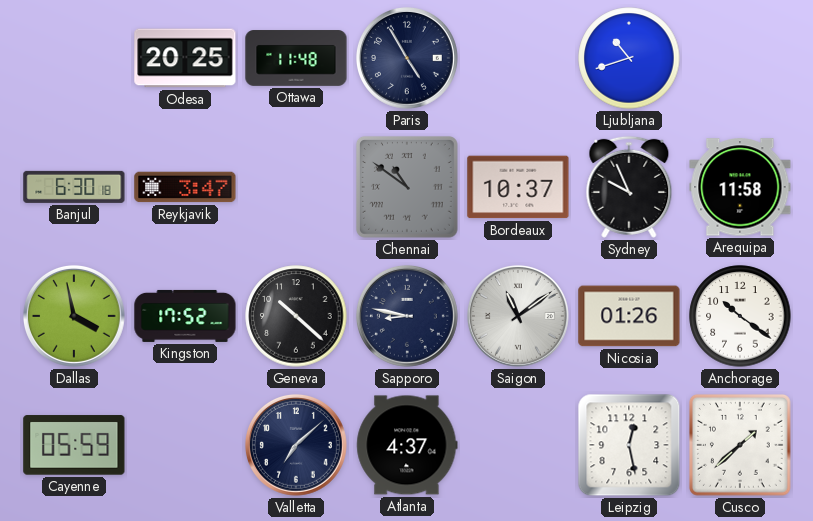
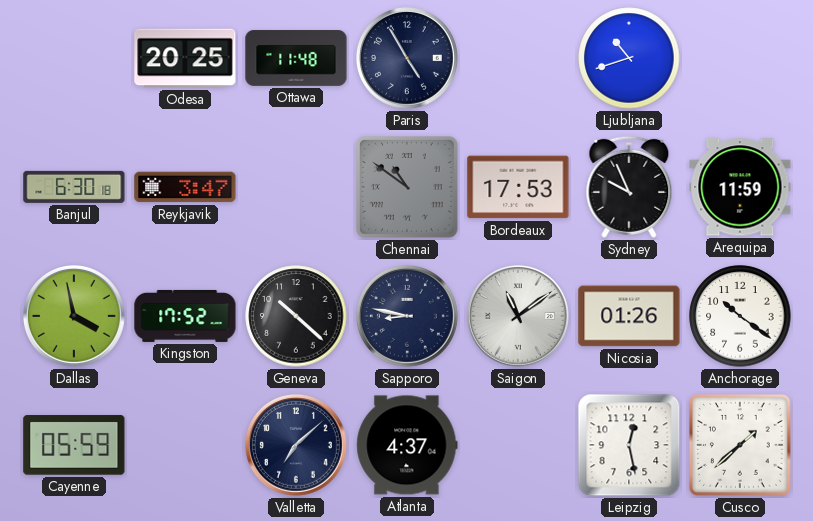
Bordeaux: 10:37 -> 17:53
Arequipa: 11:58 -> 11:59
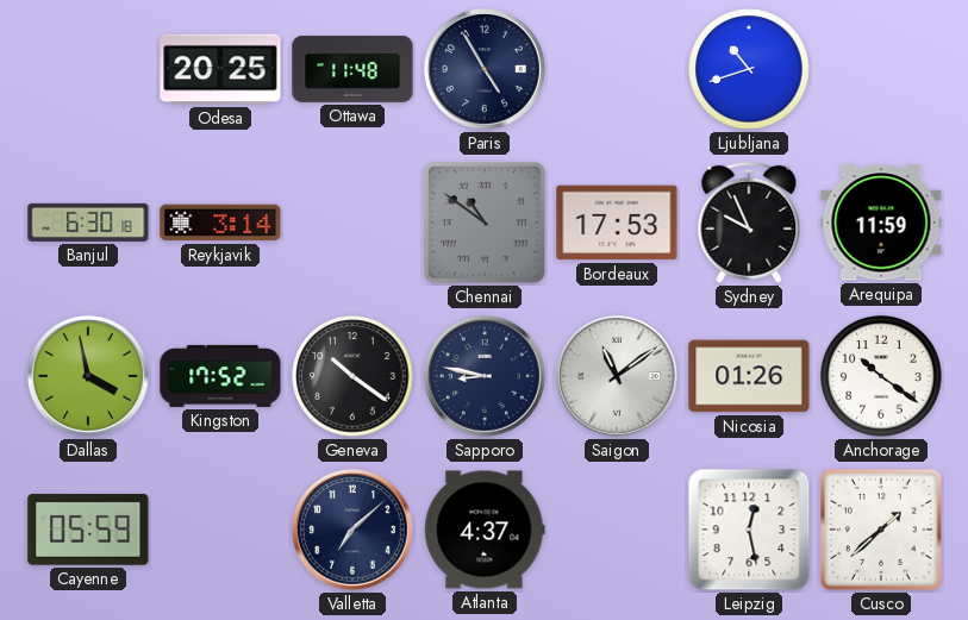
Reykjavik: 3:47 -> 3:14
Geneva: 10:22 -> 10:21
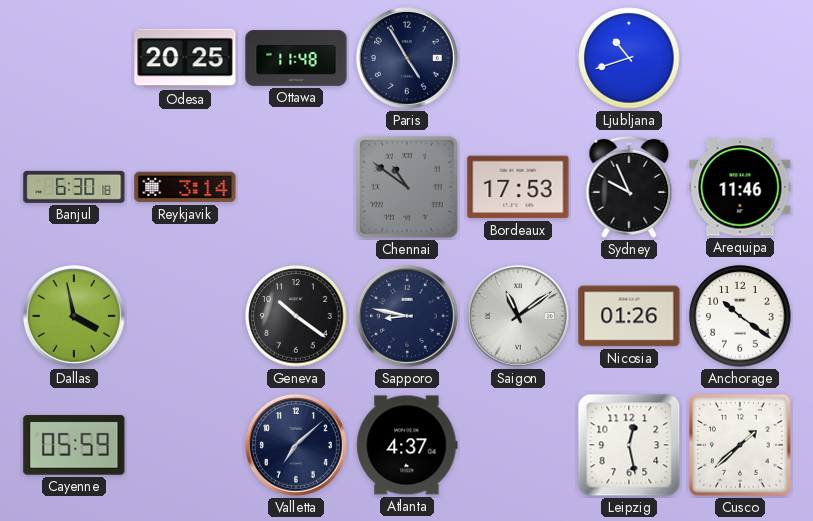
Arequipa: 11:59 -> 11:46
Kingston: 17:52 -> none
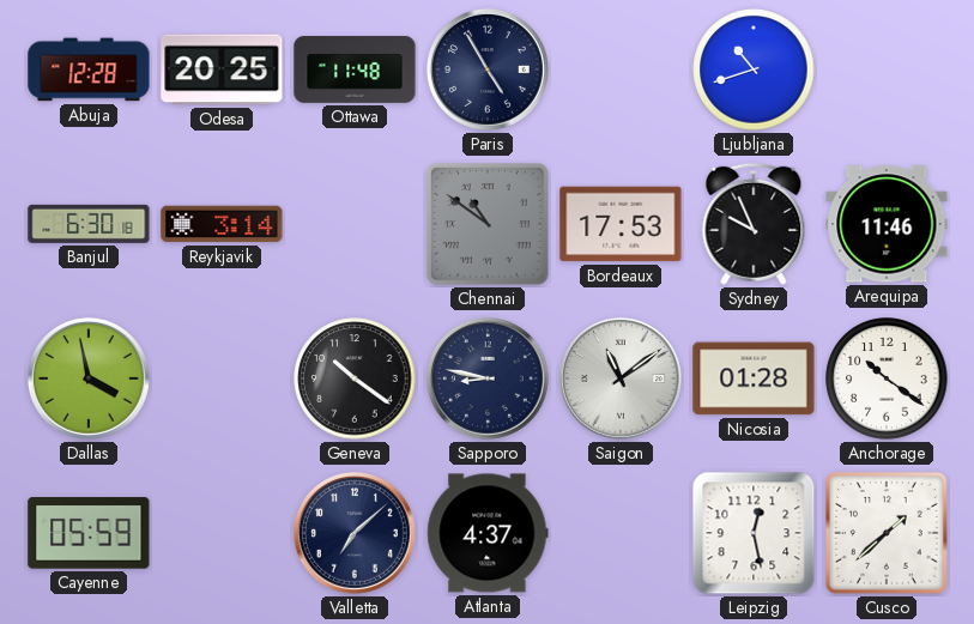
Abuja: none -> 12:28
Nicosia: 01:26 -> 01:28
